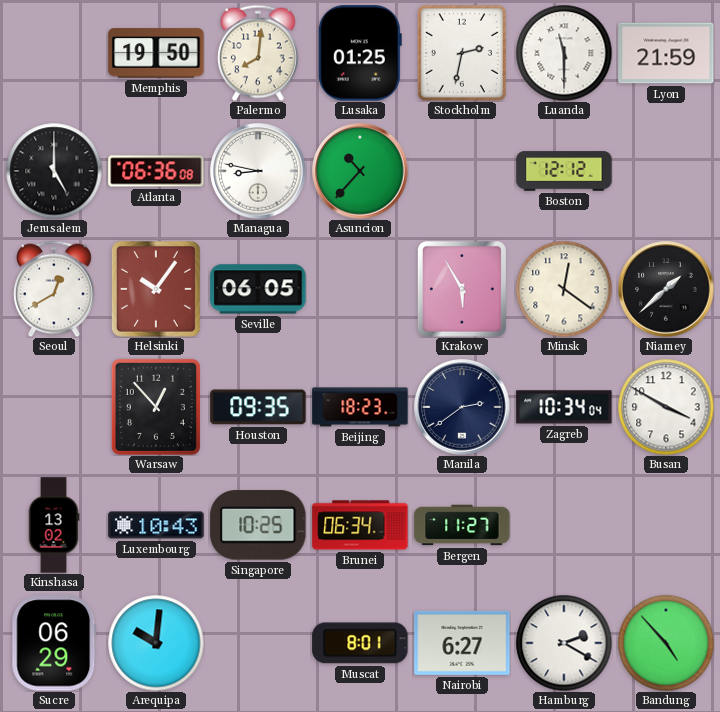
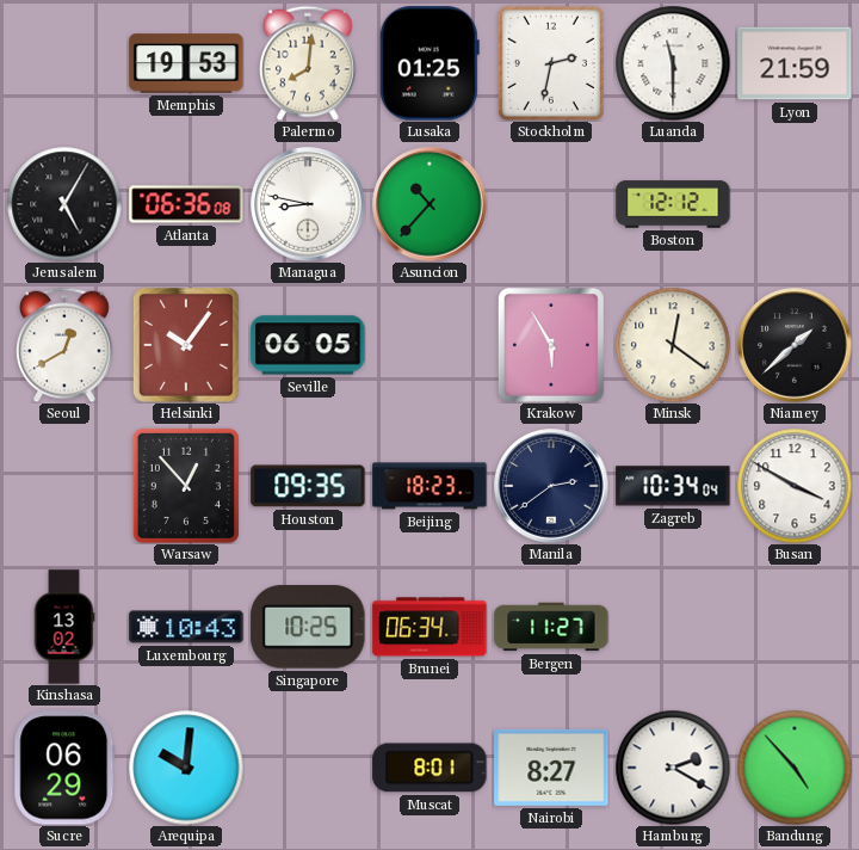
Memphis: 19:50 -> 19:53
Jerusalem: 5:00 -> 5:05
Nairobi: 6:27 -> 8:27
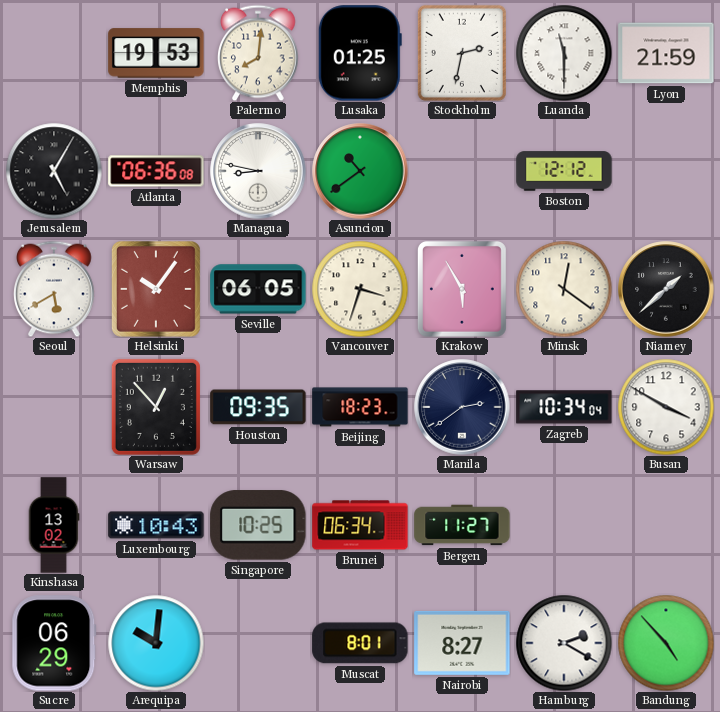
Asuncion: 10:37 -> 10:39
Seoul: 12:40 -> 5:40
Vancouver: none -> 3:33
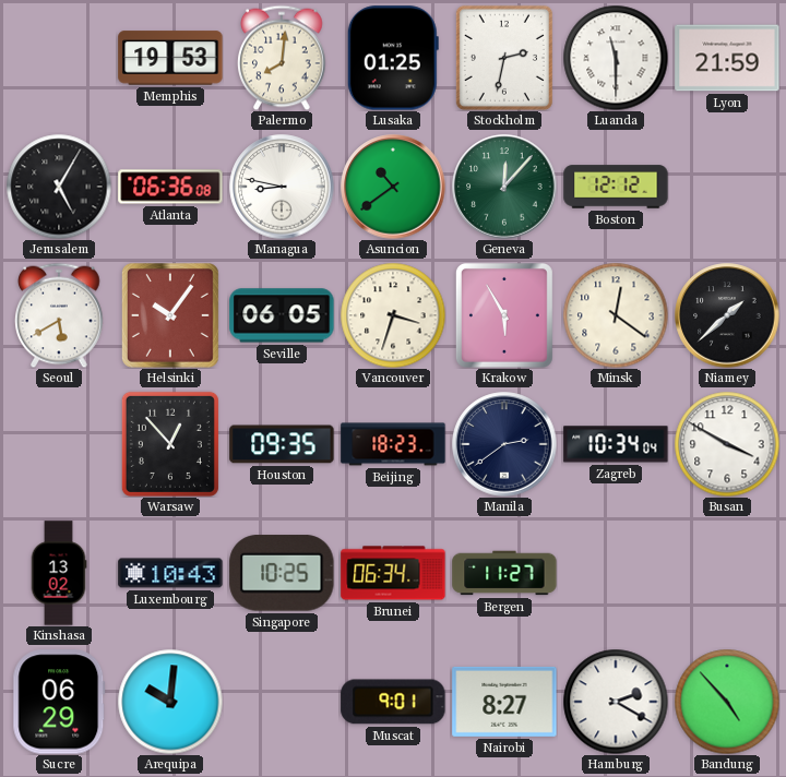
Geneva: none -> 12:07
Muscat: 8:01 -> 9:01
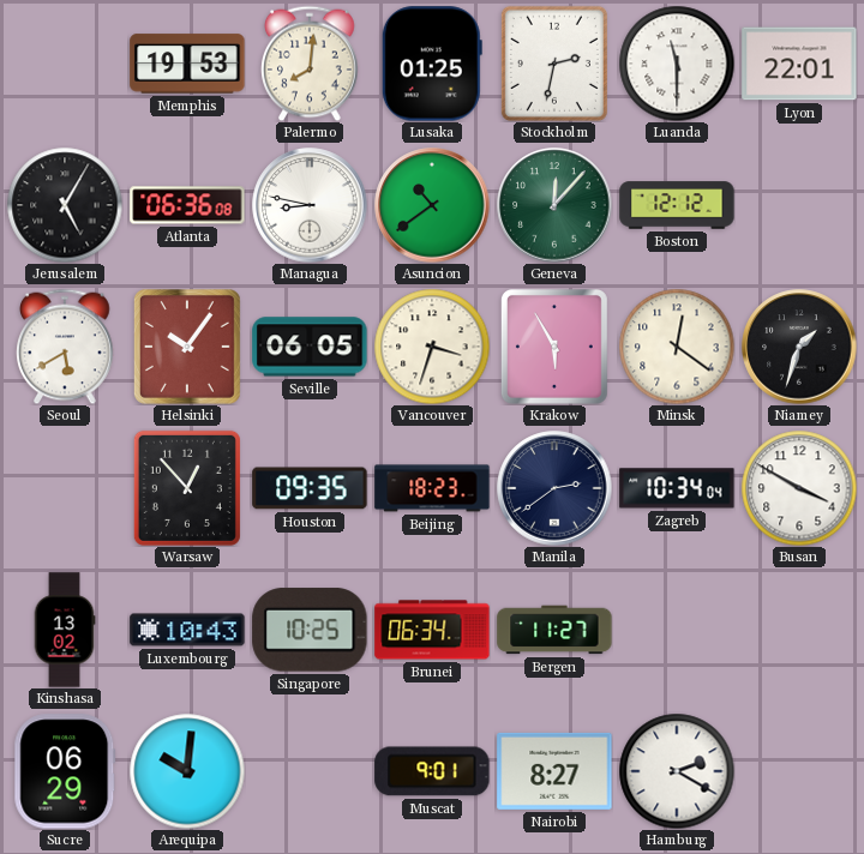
Lyon: 21:59 -> 22:01
Niamey: 1:38 -> 1:33
Bandung: 4:53 -> none
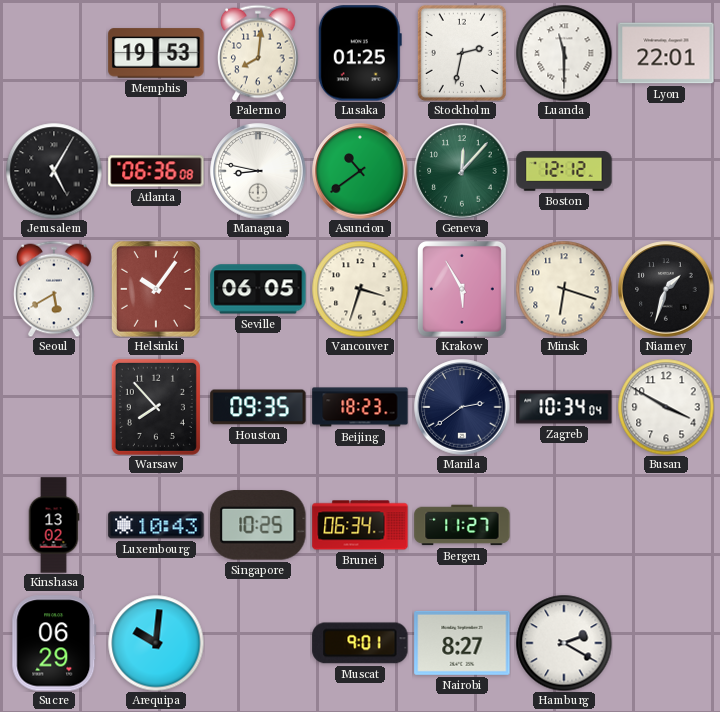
Minsk: 12:21 -> 6:18
Warsaw: 12:53 -> 7:53
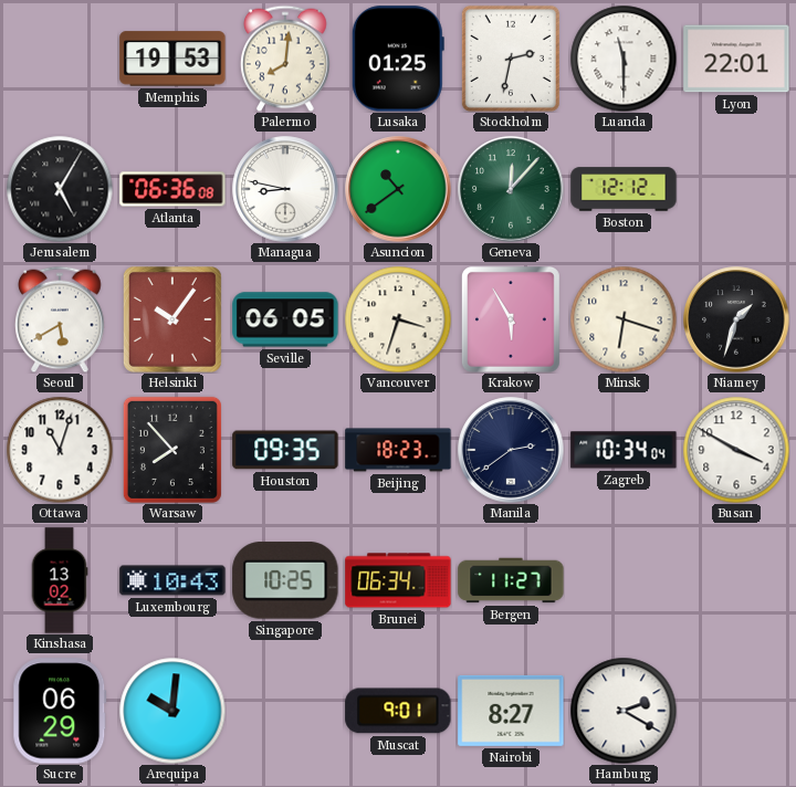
Ottawa: none -> 11:03
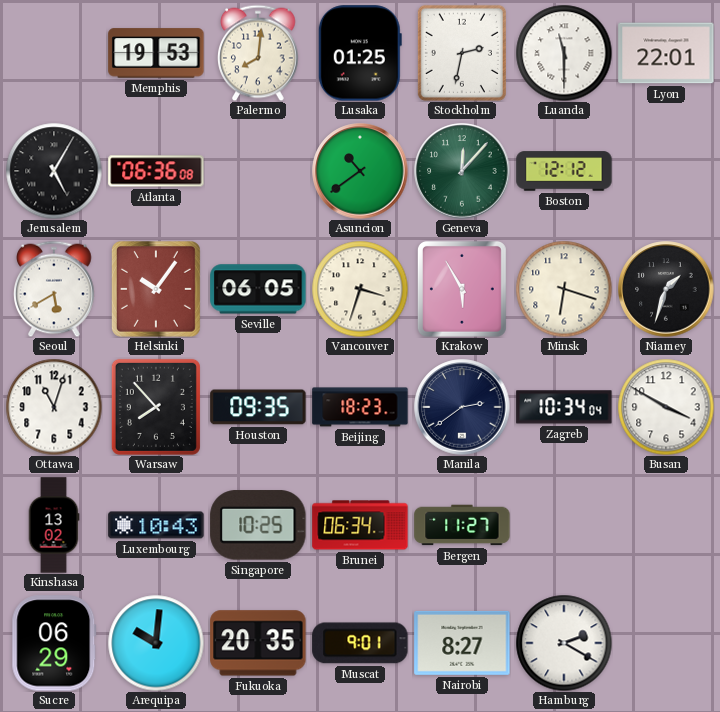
Managua: 8:47 -> none
Fukuoka: none -> 20:35
